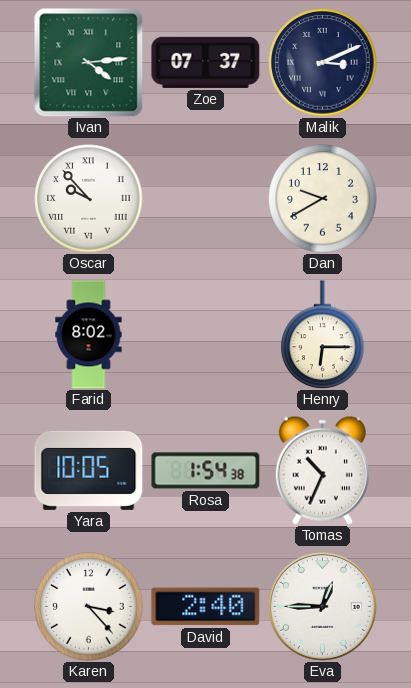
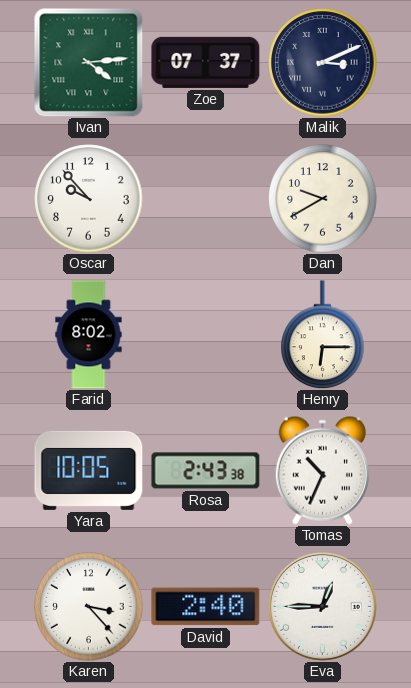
Oscar numerals: Roman -> Arabic
Rosa: 1:54 -> 2:43
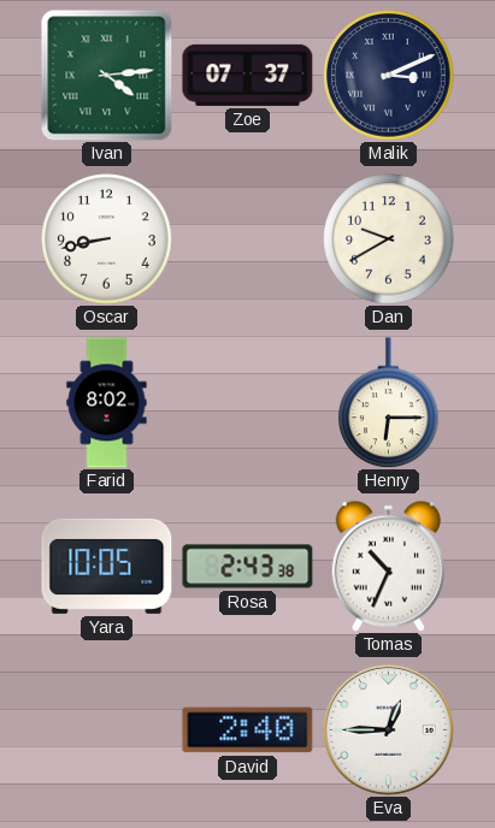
Oscar: 9:53 -> 8:43
Karen: 3:23 -> none
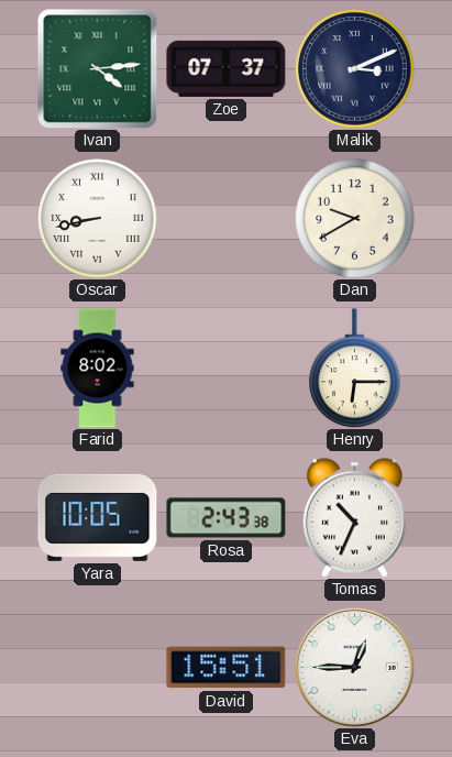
Oscar numerals: Arabic -> Roman
David: 2:40 -> 15:51
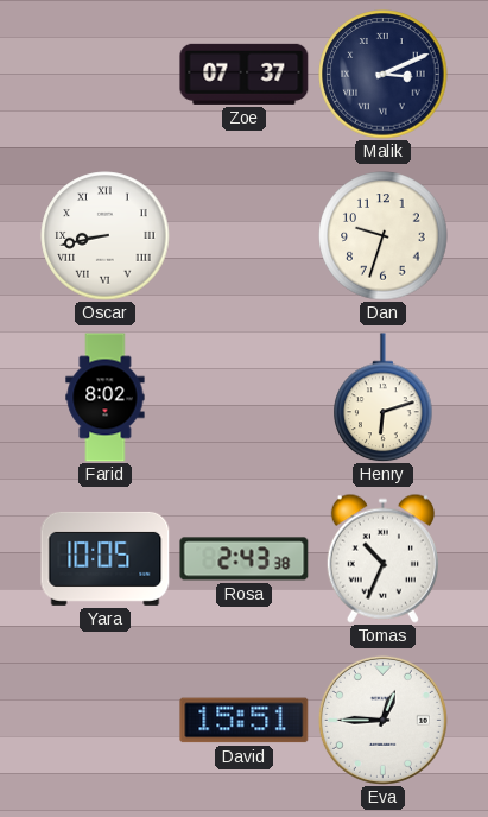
Ivan: 4:14 -> none
Dan: 9:40 -> 9:33
Henry: 6:15 -> 6:12
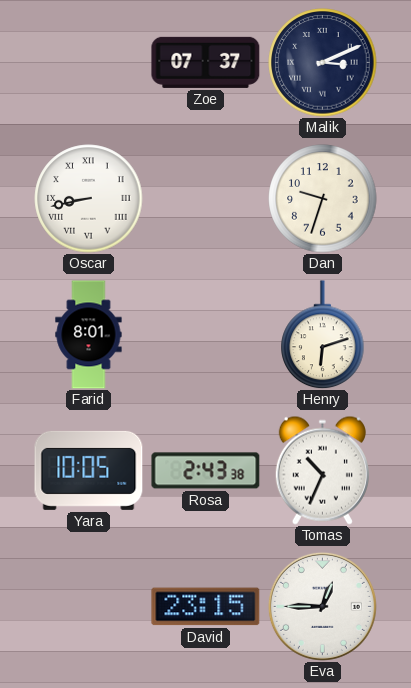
Farid: 8:02 -> 8:01
David: 15:51 -> 23:15
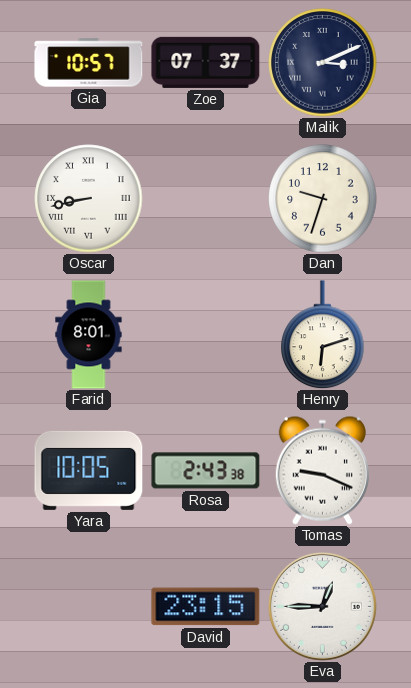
Gia: none -> 10:57
Tomas: 10:34 -> 9:19
